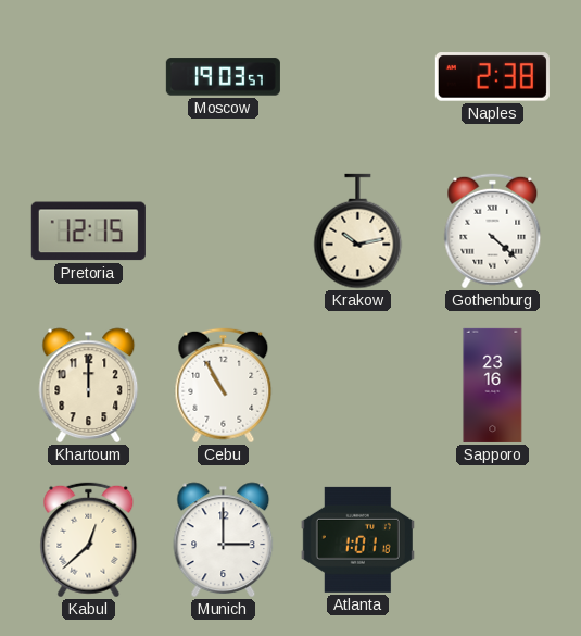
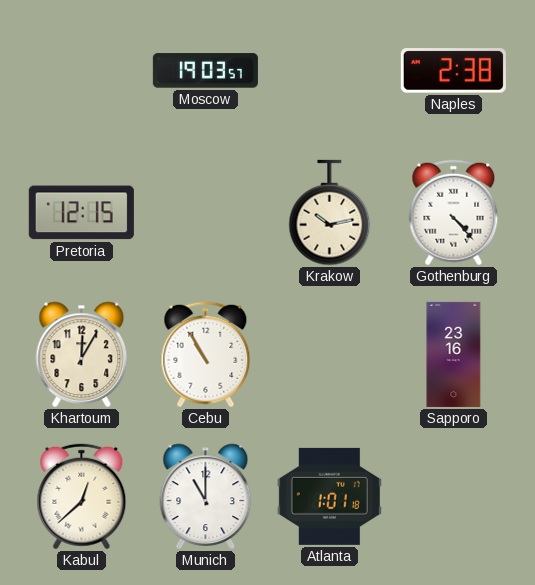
Gothenburg: 4:22 -> 4:23
Khartoum: 12:00 -> 12:05
Munich: 3:00 -> 11:00
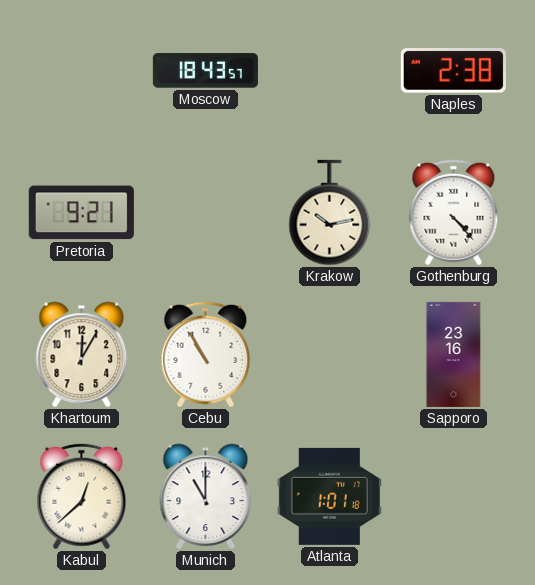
Moscow: 19:03 -> 18:43
Pretoria: 12:15 -> 9:21
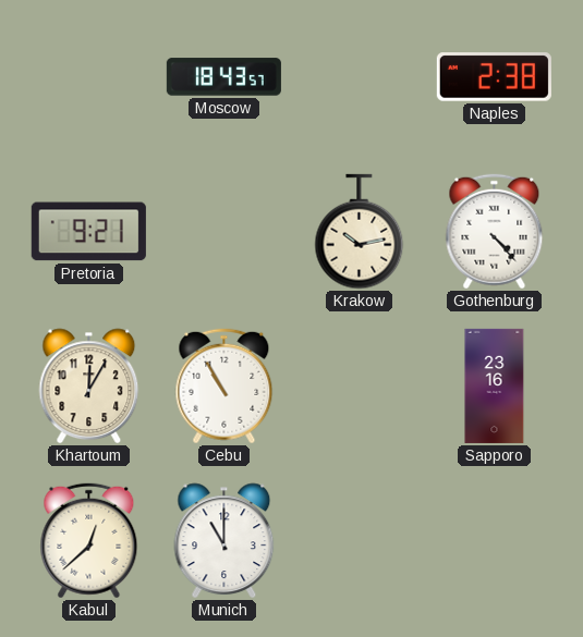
Atlanta: 1:01 -> none
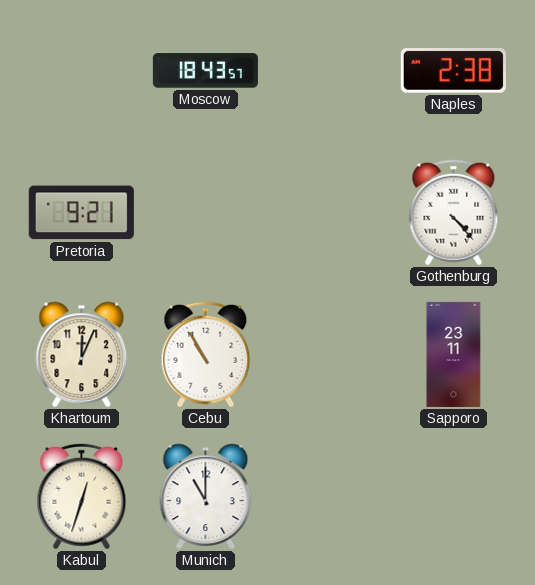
Krakow: 10:13 -> none
Khartoum: 12:05 -> 12:04
Sapporo: 23:16 -> 23:11
Kabul: 12:38 -> 12:33
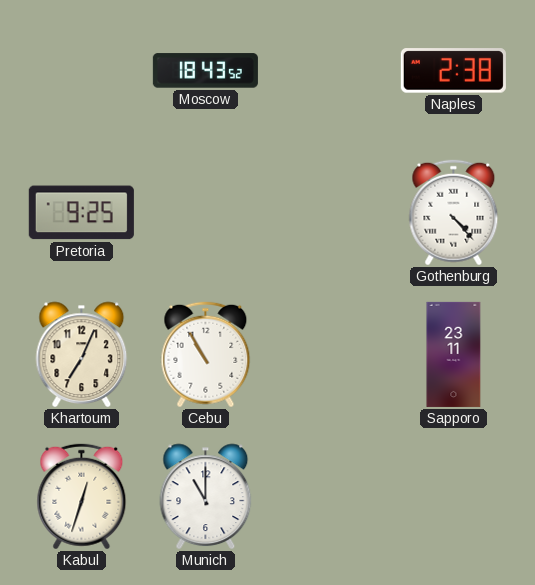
Moscow: 18:43:57 -> 18:43:52
Pretoria: 9:21 -> 9:25
Khartoum: 12:04 -> 7:04
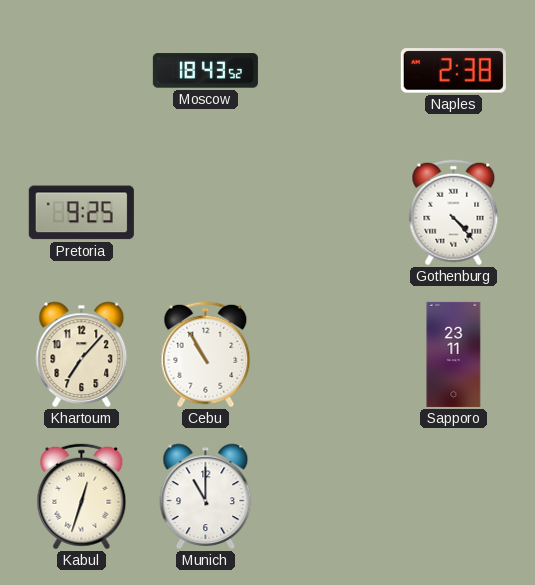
Khartoum: 7:04 -> 7:07
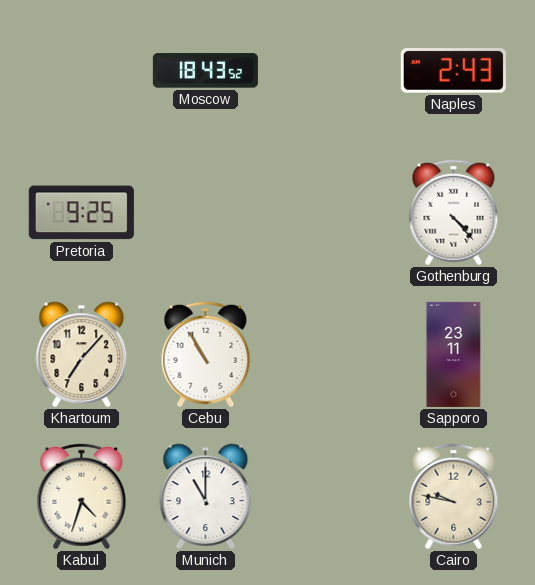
Naples: 2:38 -> 2:43
Kabul: 12:33 -> 4:33
Cairo: none -> 9:47
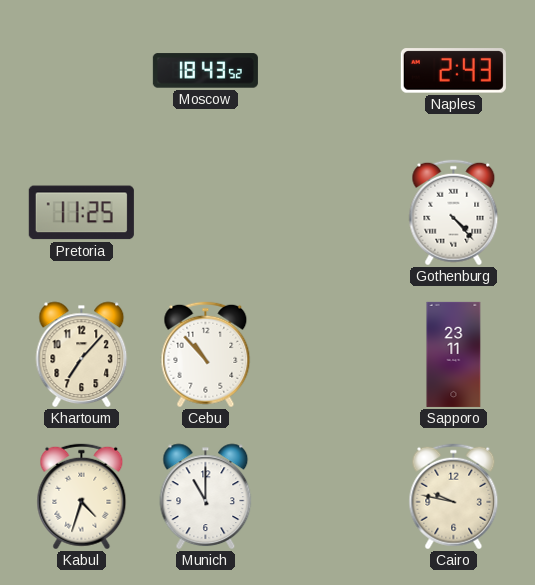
Pretoria: 9:25 -> 11:25
Cebu: 10:55 -> 10:53
